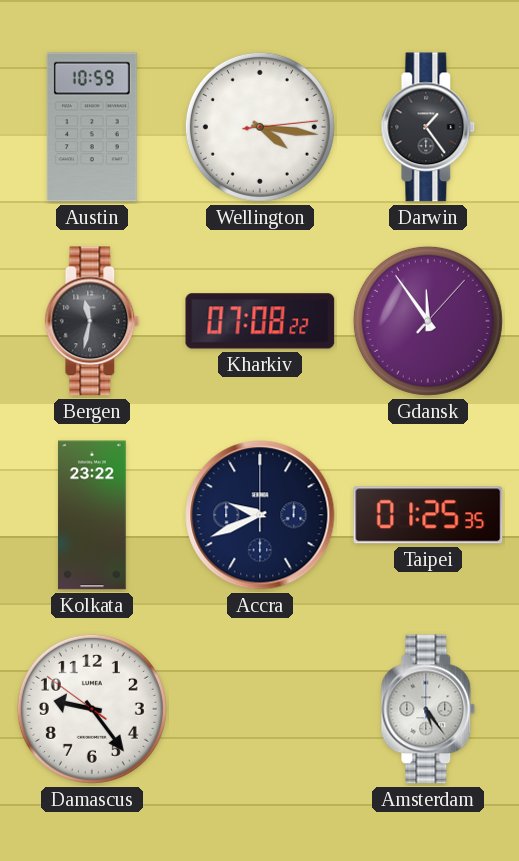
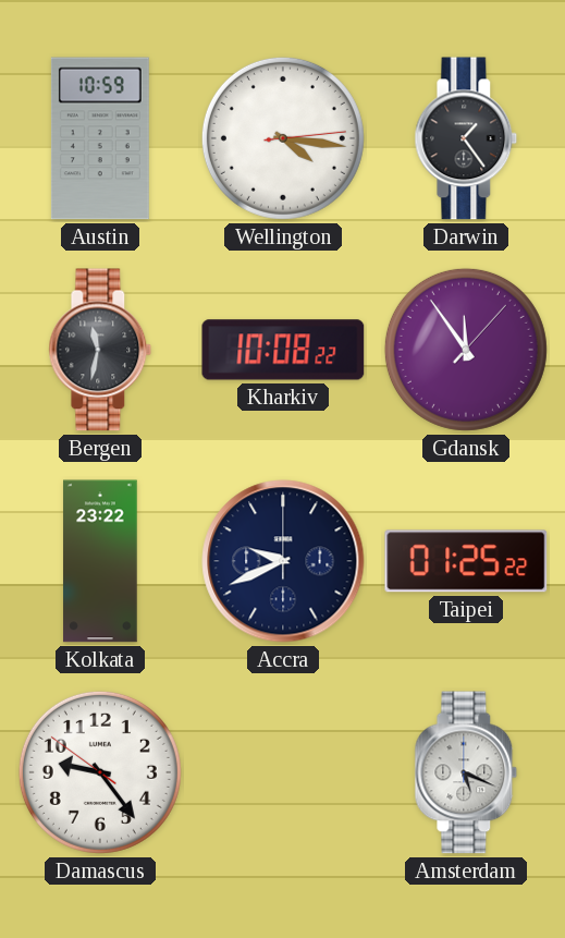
Kharkiv: 07:08 -> 10:08
Taipei: 01:25:35 -> 01:25:22
Amsterdam: 5:24 -> 5:19
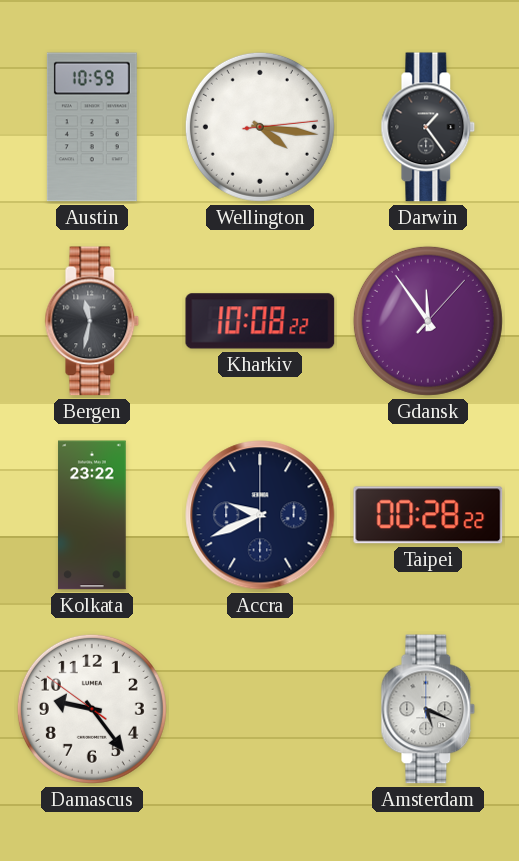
Taipei: 01:25 -> 00:28
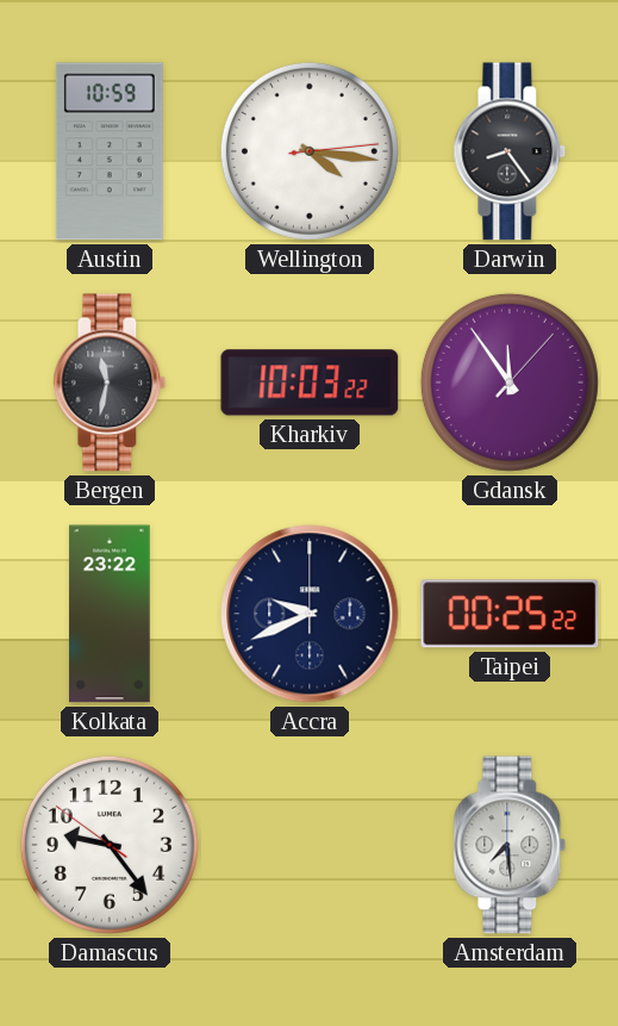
Darwin: 1:24 -> 8:24
Kharkiv: 10:08 -> 10:03
Taipei: 00:28 -> 00:25
Amsterdam: 5:19 -> 7:29
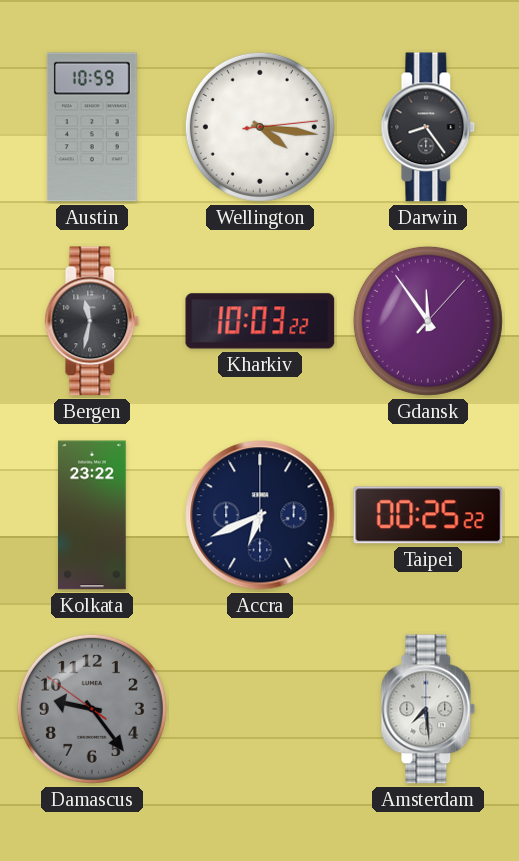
Accra: 9:41 -> 6:41
Damascus dial: white -> grey
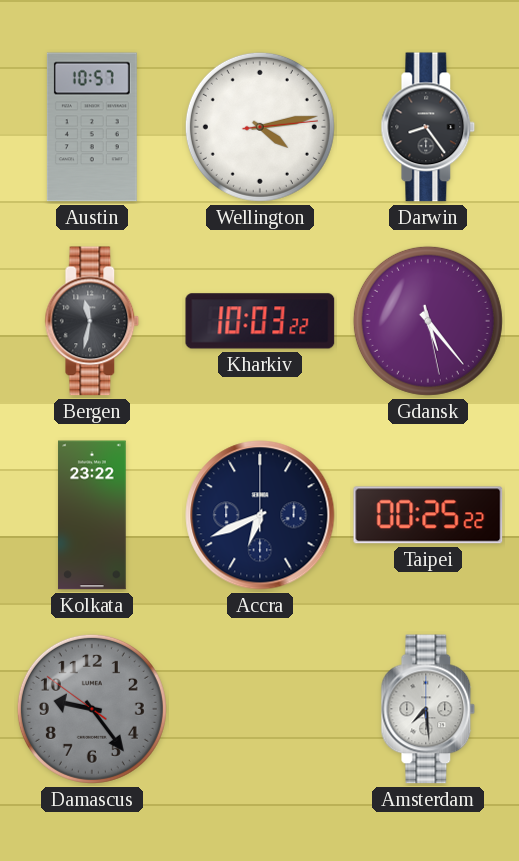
Austin: 10:59 -> 10:57
Wellington: 4:16 -> 4:13
Gdansk: 11:54 -> 5:23
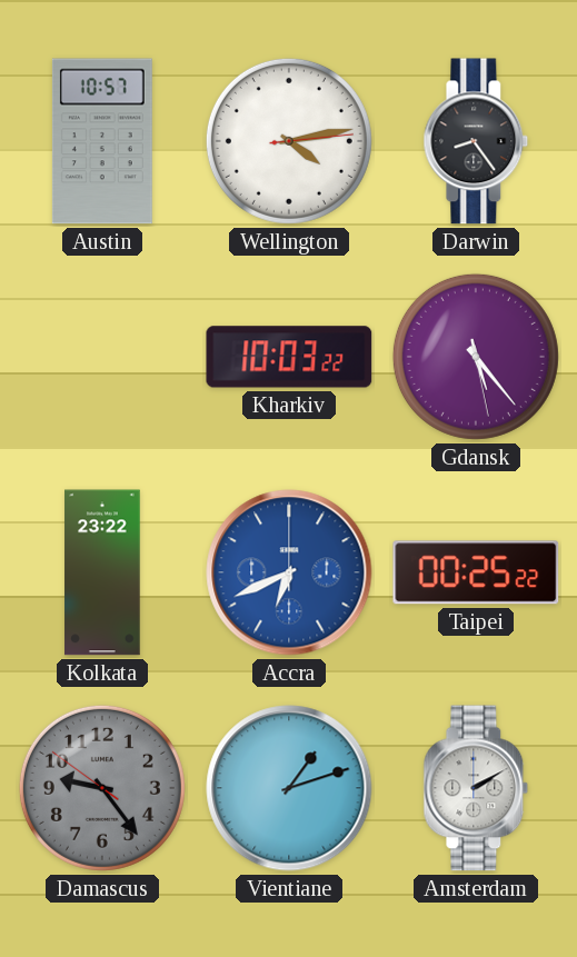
Bergen: 11:32 -> none
Accra dial: navy -> blue
Vientiane: none -> 1:12
Amsterdam: 7:29 -> 2:10
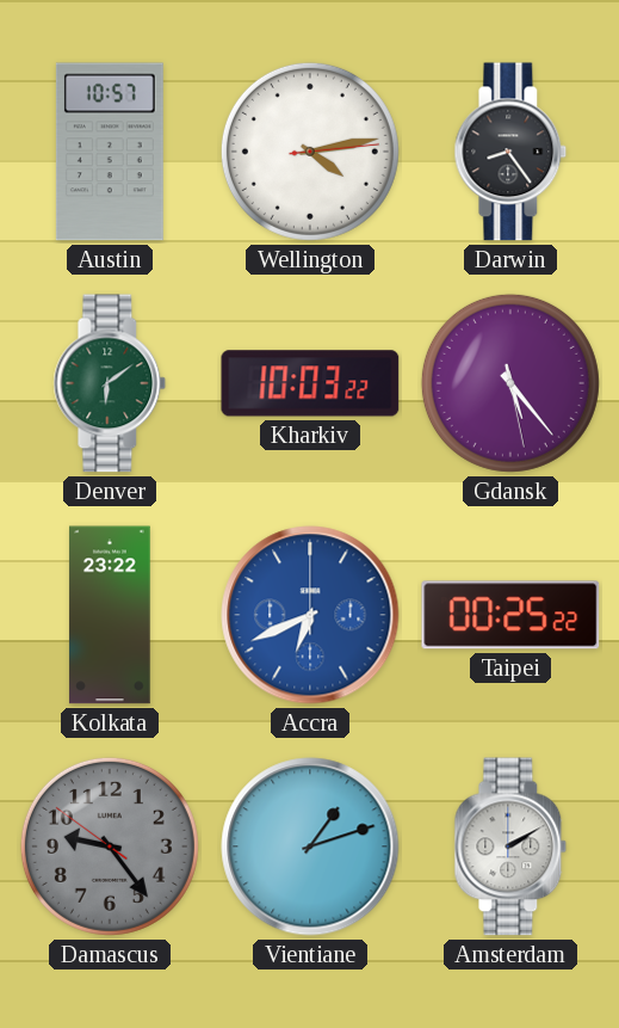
Denver: none -> 6:09
